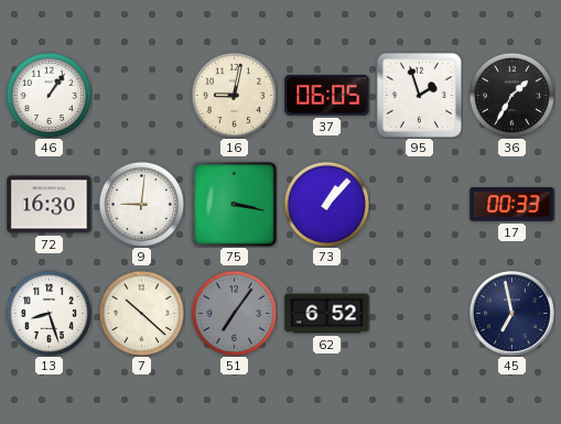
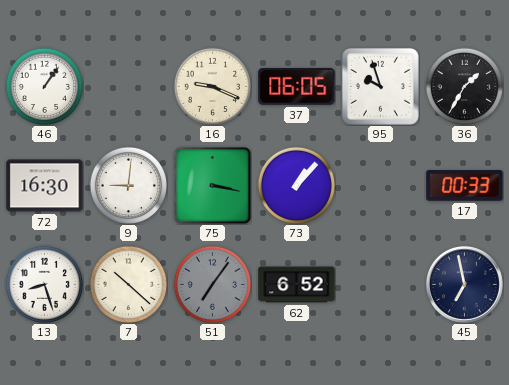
16: 9:02 -> 9:19
95: 1:57 -> 9:57
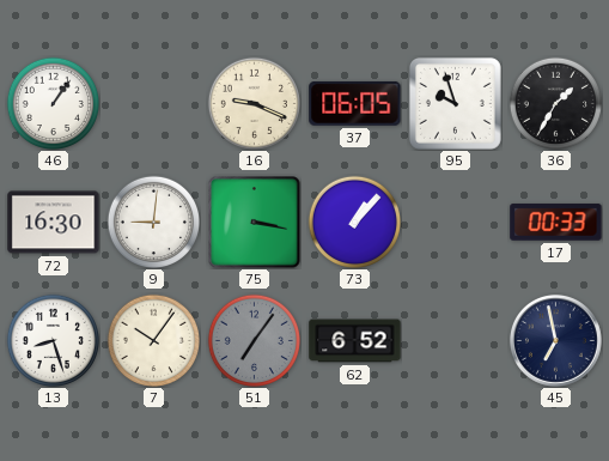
7: 10:22 -> 10:06
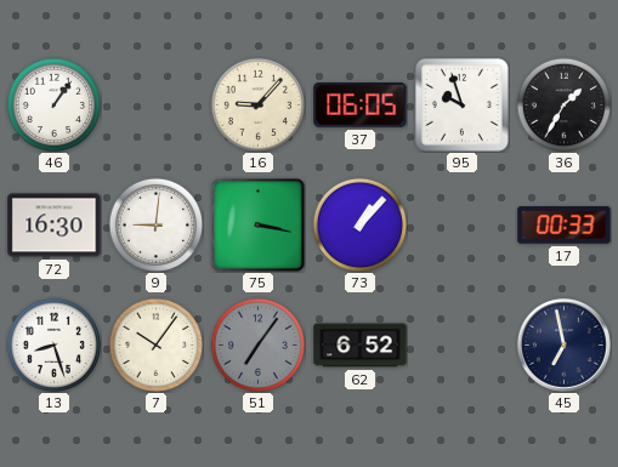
16: 9:19 -> 9:07
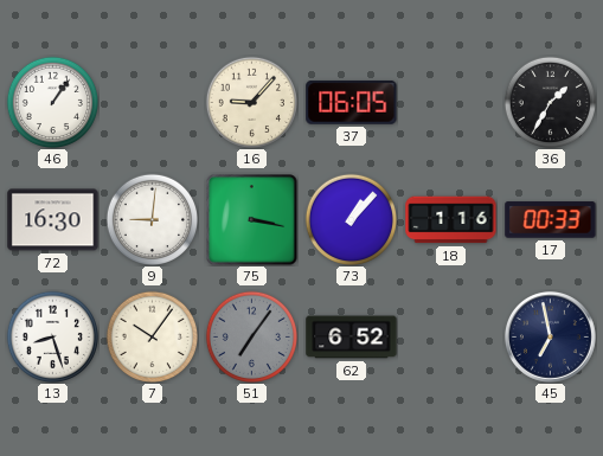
95: 9:57 -> none
18: none -> 1:16
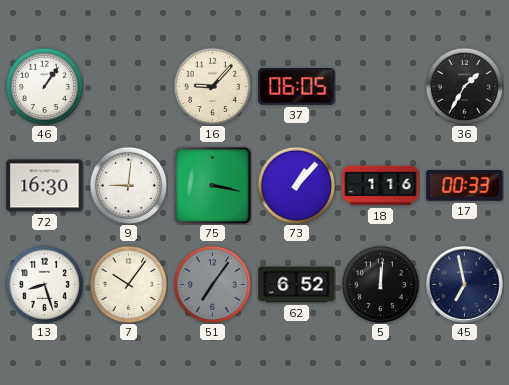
5: none -> 12:01
